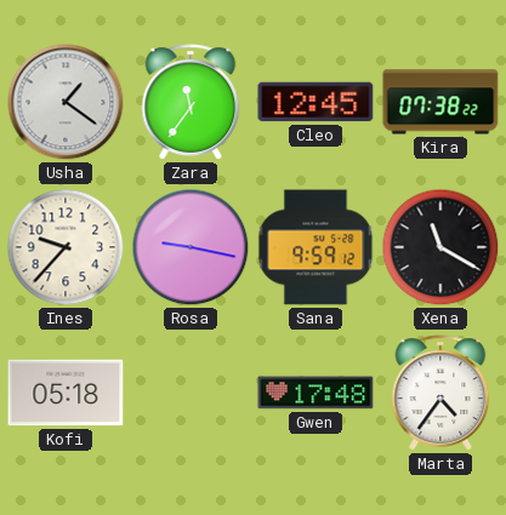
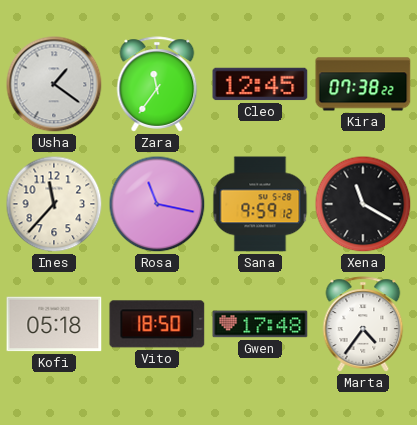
Ines: 9:37 -> 11:37
Rosa: 9:17 -> 11:17
Vito: none -> 18:50
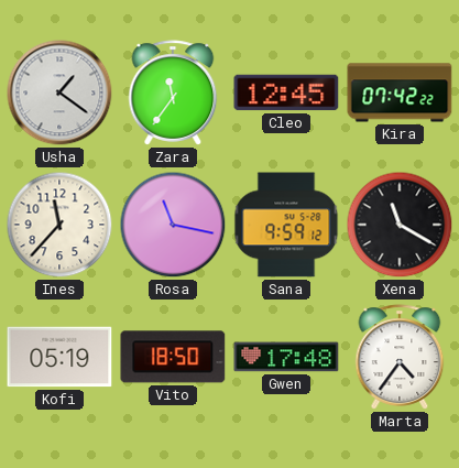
Kira: 07:38 -> 07:42
Kofi: 05:18 -> 05:19
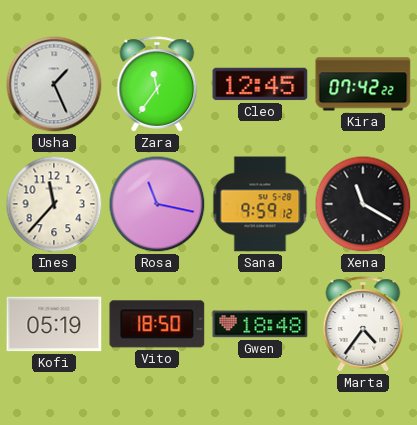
Usha: 1:21 -> 1:26
Gwen: 17:48 -> 18:48
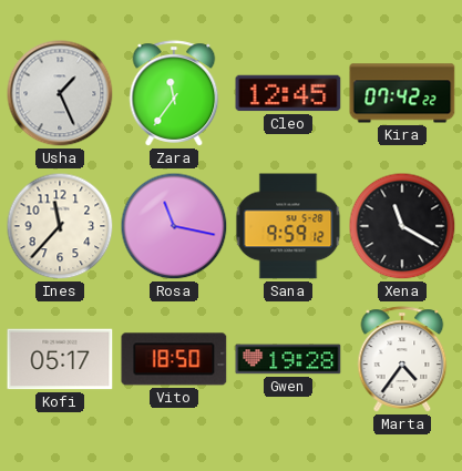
Kofi: 05:19 -> 05:17
Gwen: 18:48 -> 19:28
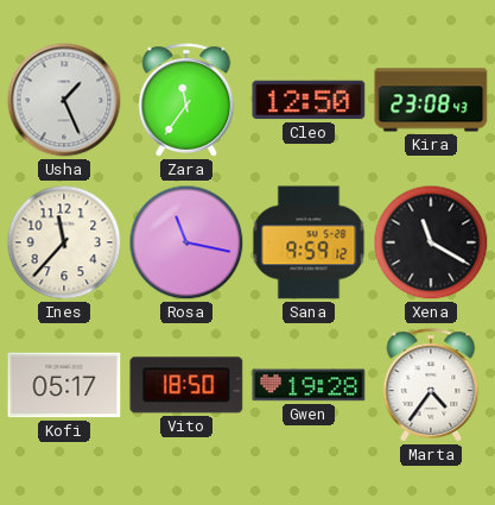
Cleo: 12:45 -> 12:50
Kira: 07:42 -> 23:08
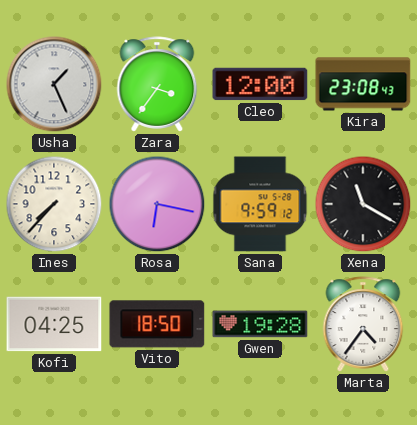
Zara: 11:36 -> 3:36
Cleo: 12:50 -> 12:00
Ines: 11:37 -> 7:37
Rosa: 11:17 -> 6:17
Kofi: 05:17 -> 04:25
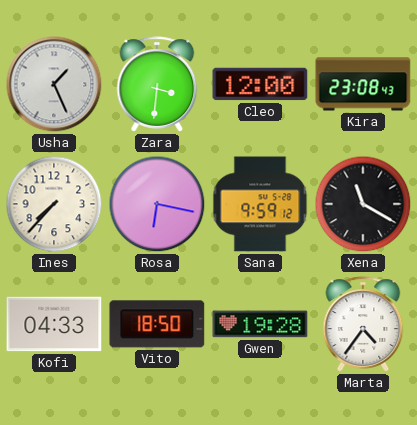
Zara: 3:36 -> 3:31
Kofi: 04:25 -> 04:33
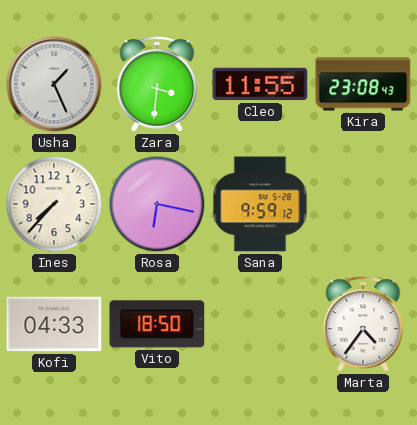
Cleo: 12:00 -> 11:55
Xena: 11:20 -> none
Gwen: 19:28 -> none
